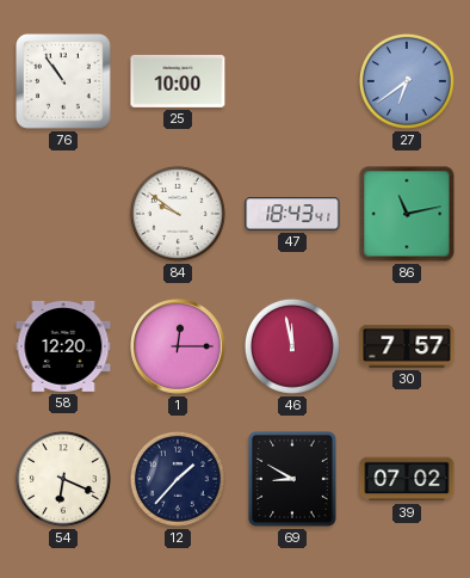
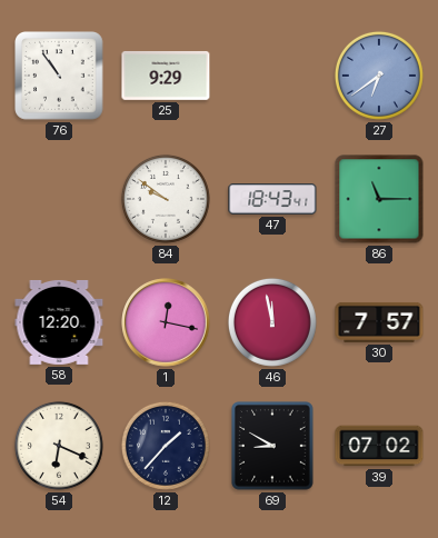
25: 10:00 -> 9:29
86: 11:13 -> 11:15
1: 12:15 -> 12:17
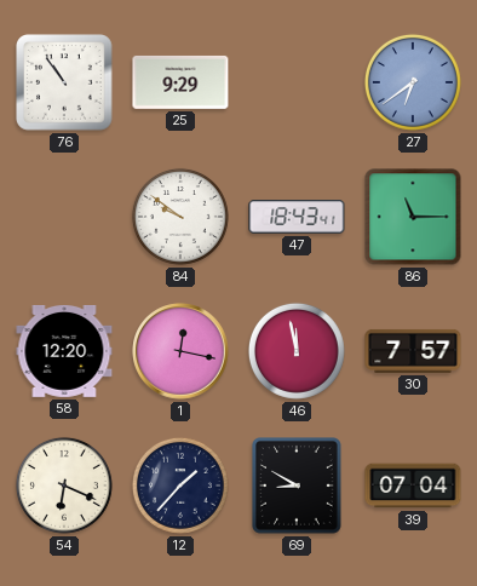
39: 07:02 -> 07:04
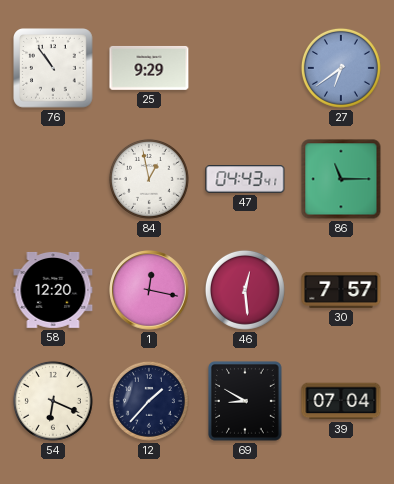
84: 9:51 -> 12:58
47: 18:43 -> 04:43
46: 11:58 -> 12:29
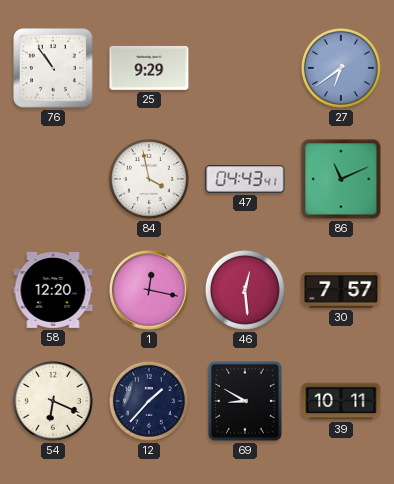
84: 12:58 -> 3:58
86: 11:15 -> 11:11
39: 07:04 -> 10:11
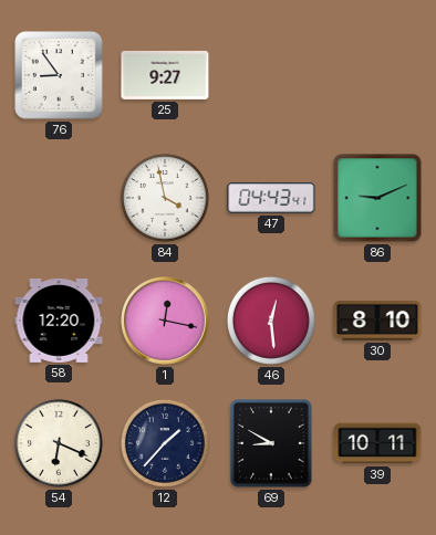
76: 10:54 -> 8:54
25: 9:29 -> 9:27
27: 6:39 -> none
86: 11:11 -> 9:11
30: 7:57 -> 8:10
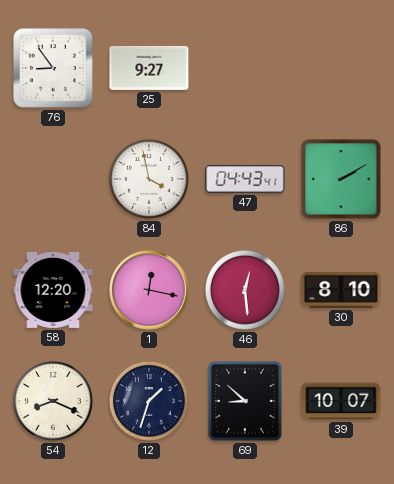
86: 9:11 -> 2:10
54: 6:19 -> 8:19
12: 1:37 -> 1:33
69: 8:50 -> 8:52
39: 10:11 -> 10:07
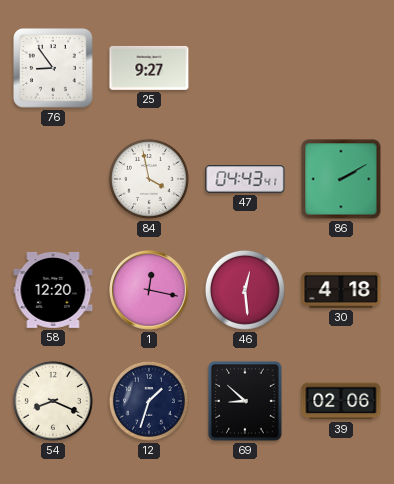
30: 8:10 -> 4:18
39: 10:07 -> 02:06
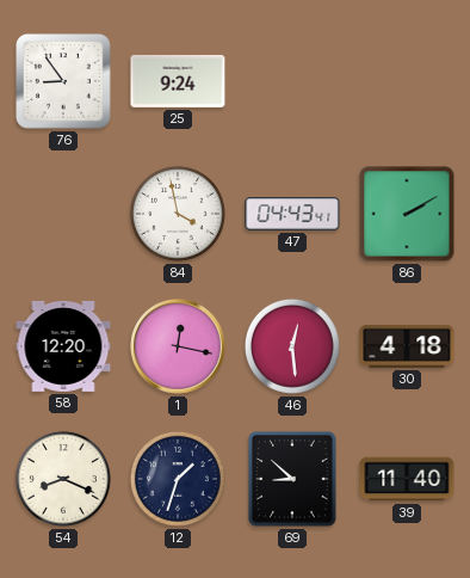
25: 9:27 -> 9:24
39: 02:06 -> 11:40
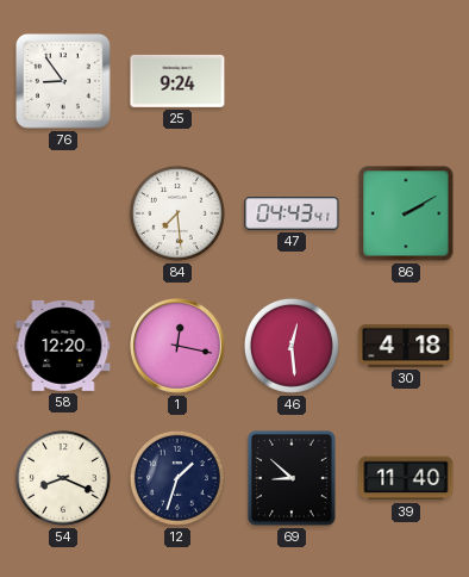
84: 3:58 -> 7:29
